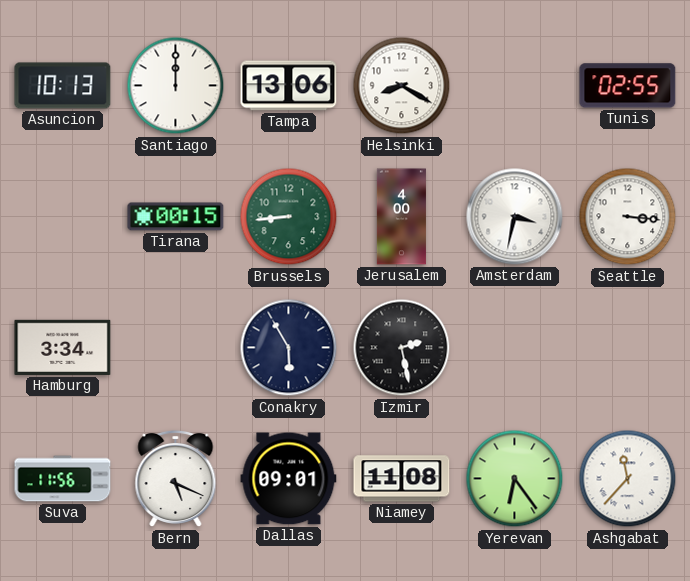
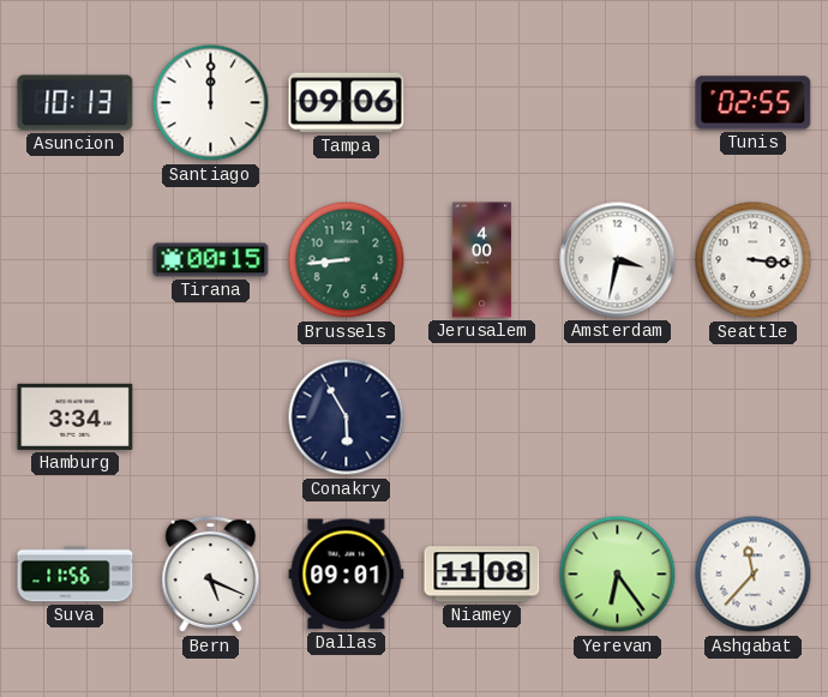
Tampa: 13:06 -> 09:06
Helsinki: 8:20 -> none
Izmir: 2:28 -> none
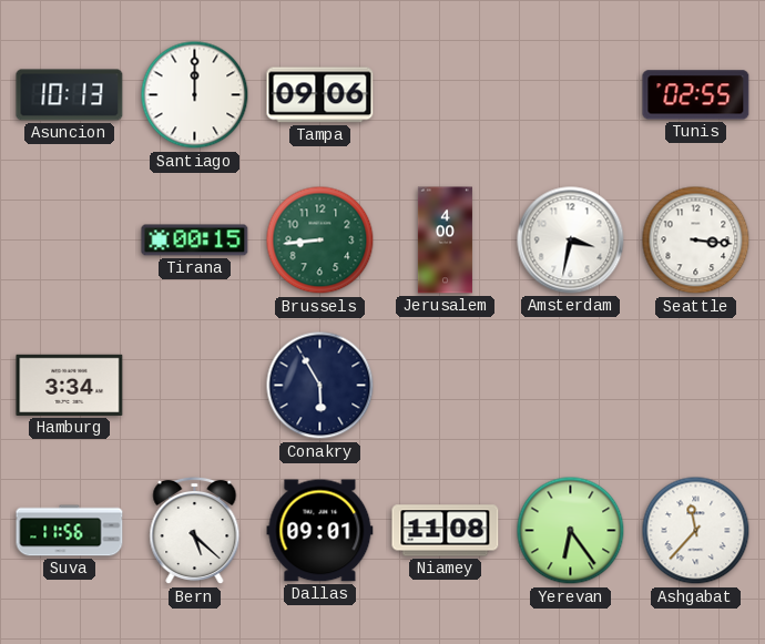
Bern: 5:19 -> 5:22
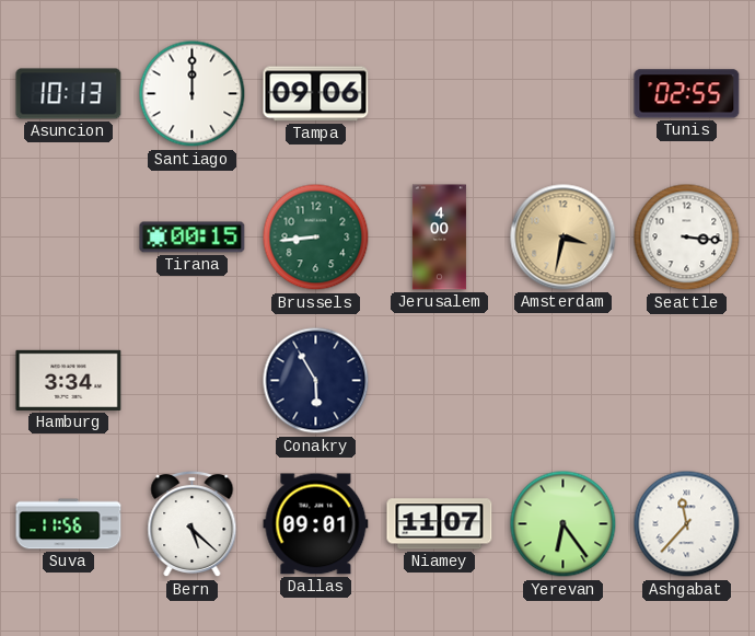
Amsterdam dial: white -> champagne
Niamey: 11:08 -> 11:07
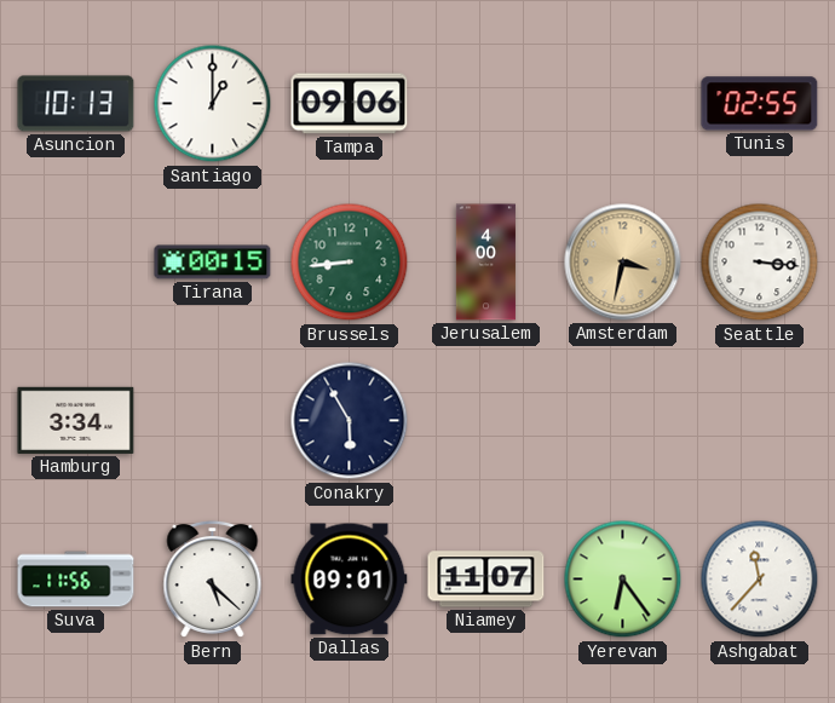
Santiago: 12:00 -> 1:00
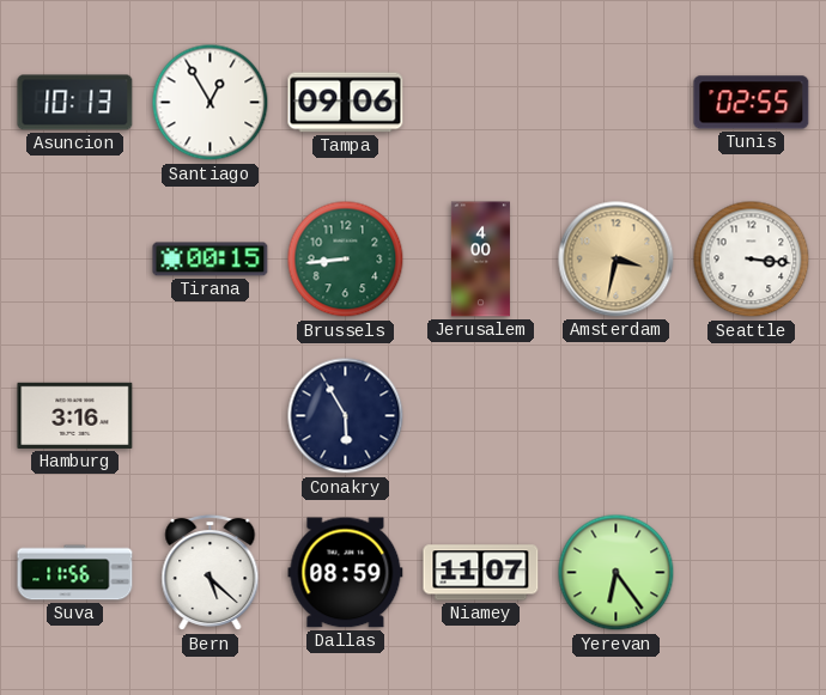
Santiago: 1:00 -> 12:55
Hamburg: 3:34 -> 3:16
Dallas: 09:01 -> 08:59
Ashgabat: 11:37 -> none
